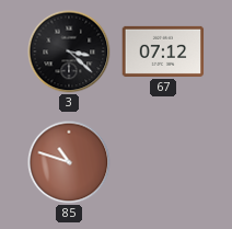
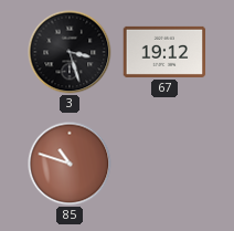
3: 3:22 -> 3:27
67: 07:12 -> 19:12
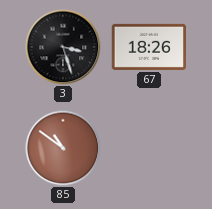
67: 19:12 -> 18:26
85: 10:48 -> 10:51
